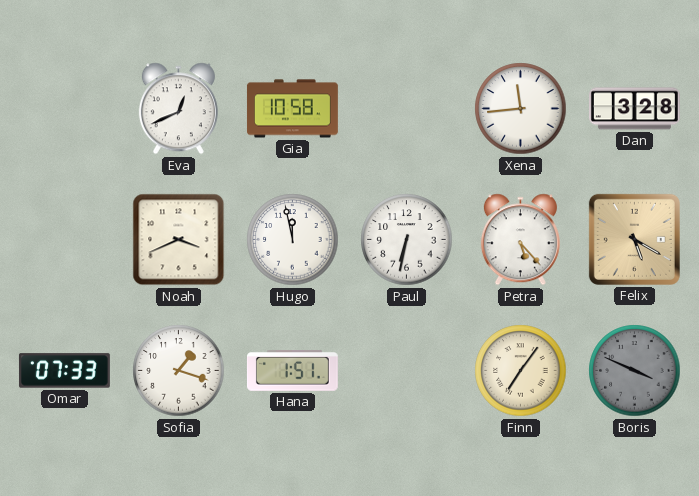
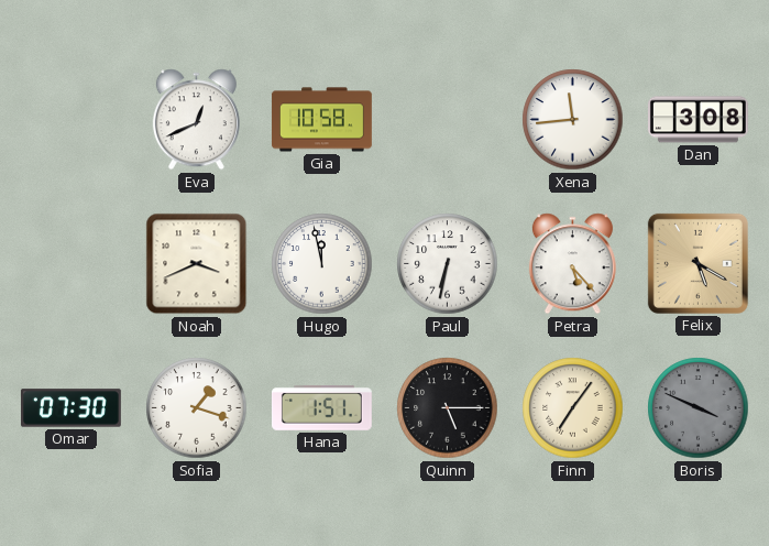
Dan: 3:28 -> 3:08
Omar: 07:33 -> 07:30
Quinn: none -> 5:15
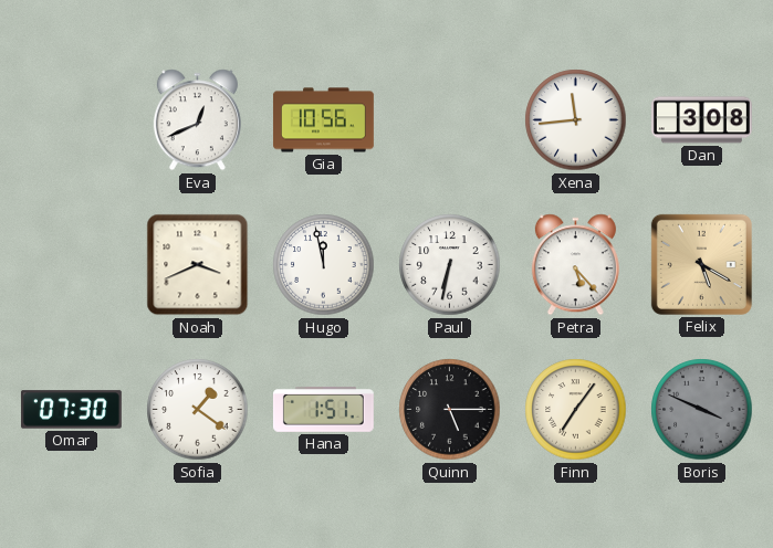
Gia: 10:58 -> 10:56
Sofia: 1:18 -> 1:21
